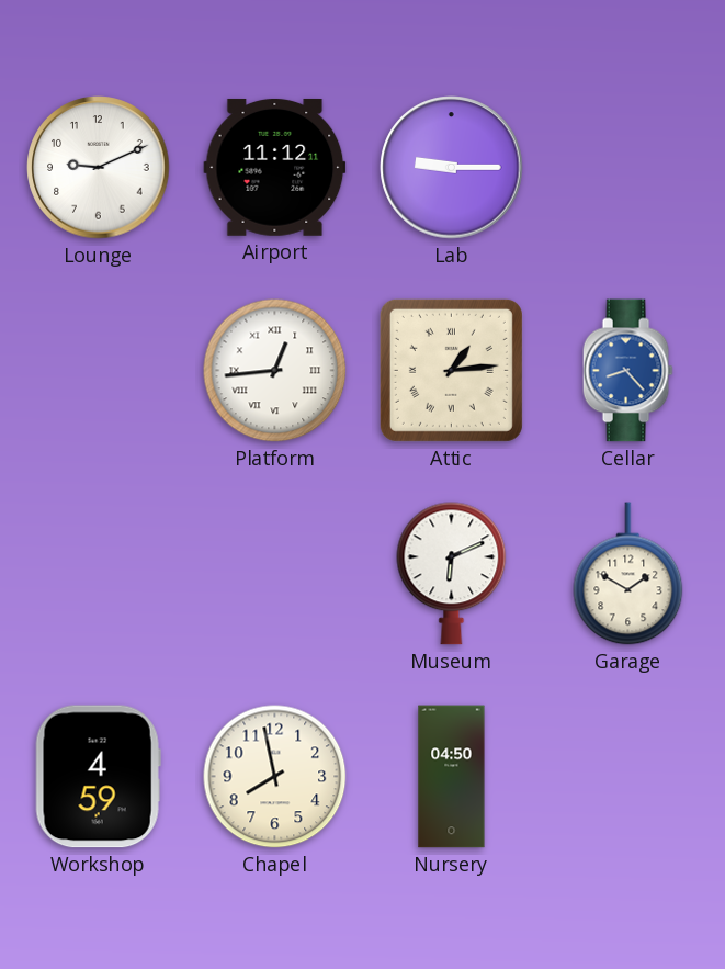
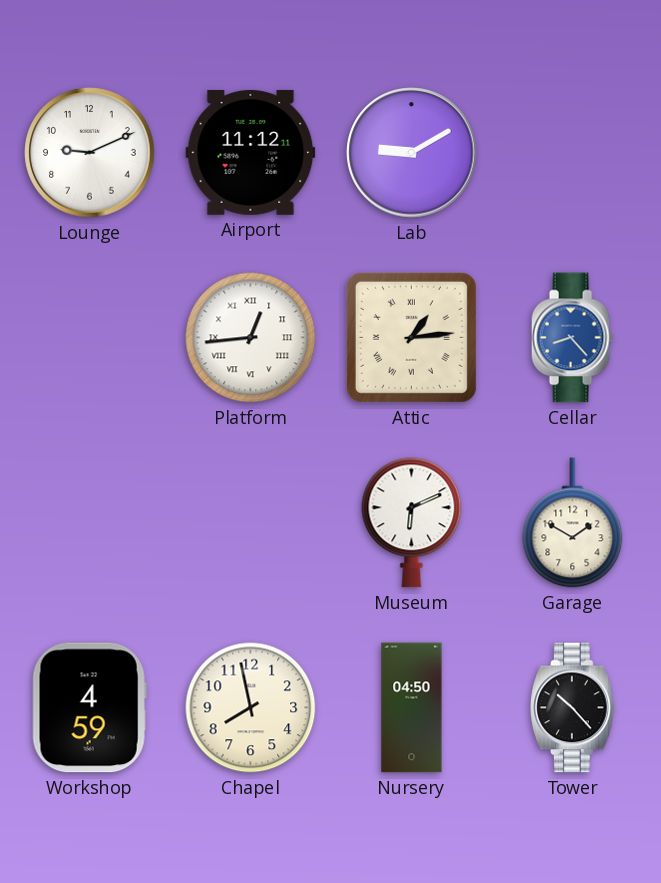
Lab: 9:15 -> 9:10
Tower: none -> 10:23
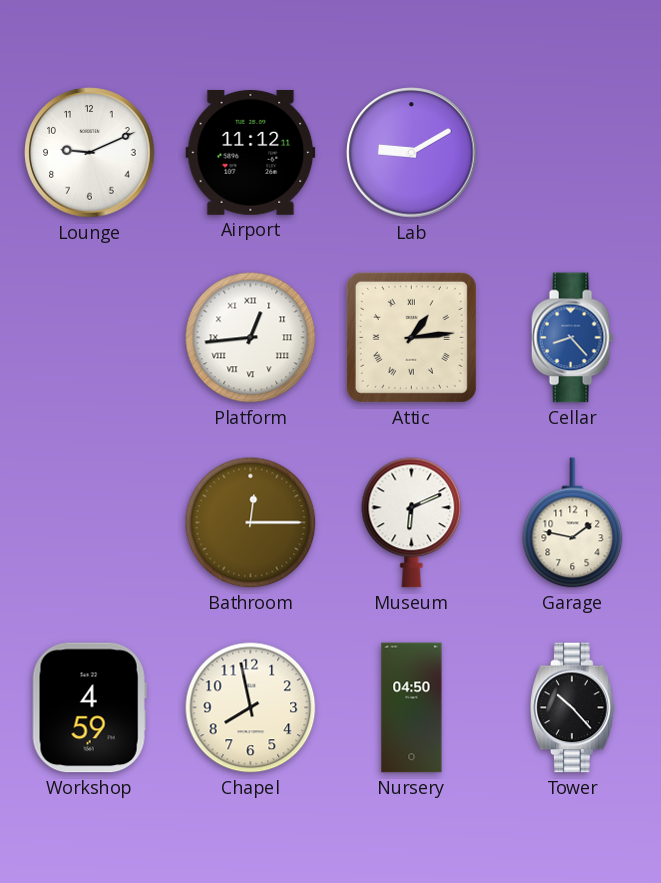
Bathroom: none -> 12:15
Garage: 1:50 -> 1:47
